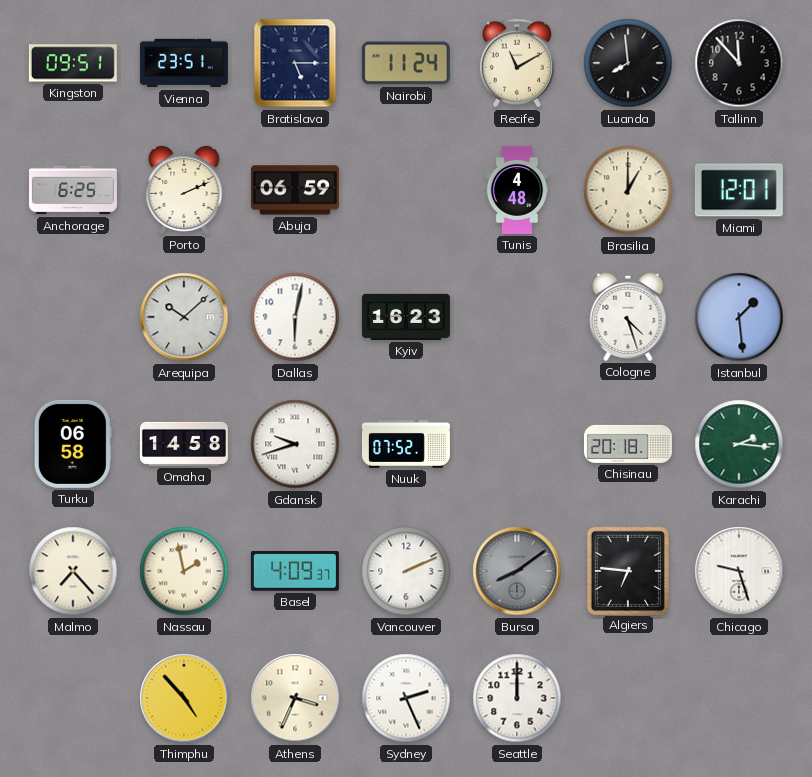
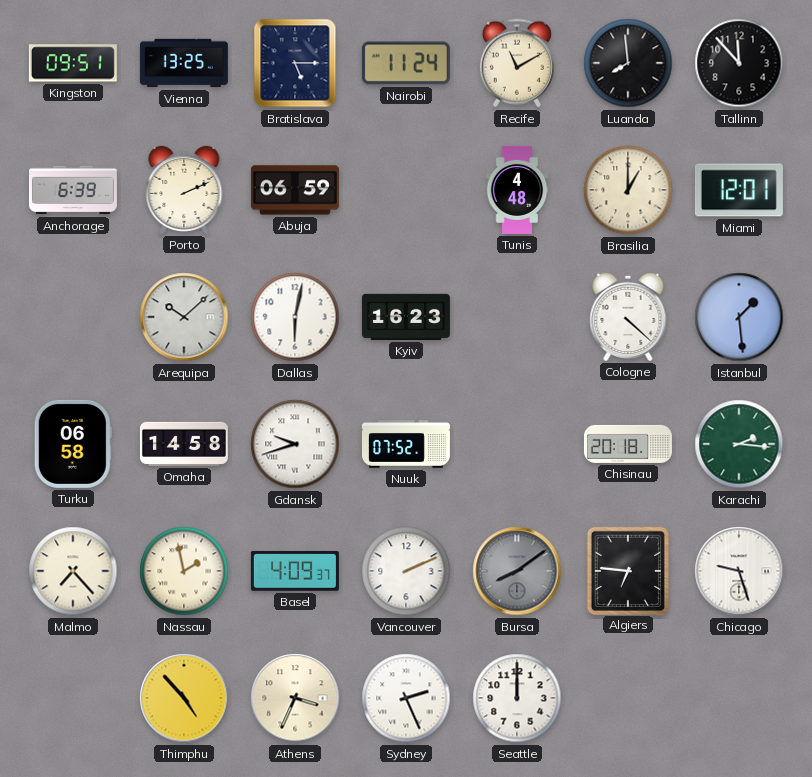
Vienna: 23:51 -> 13:25
Anchorage: 6:25 -> 6:39
Cologne: 4:27 -> 4:22
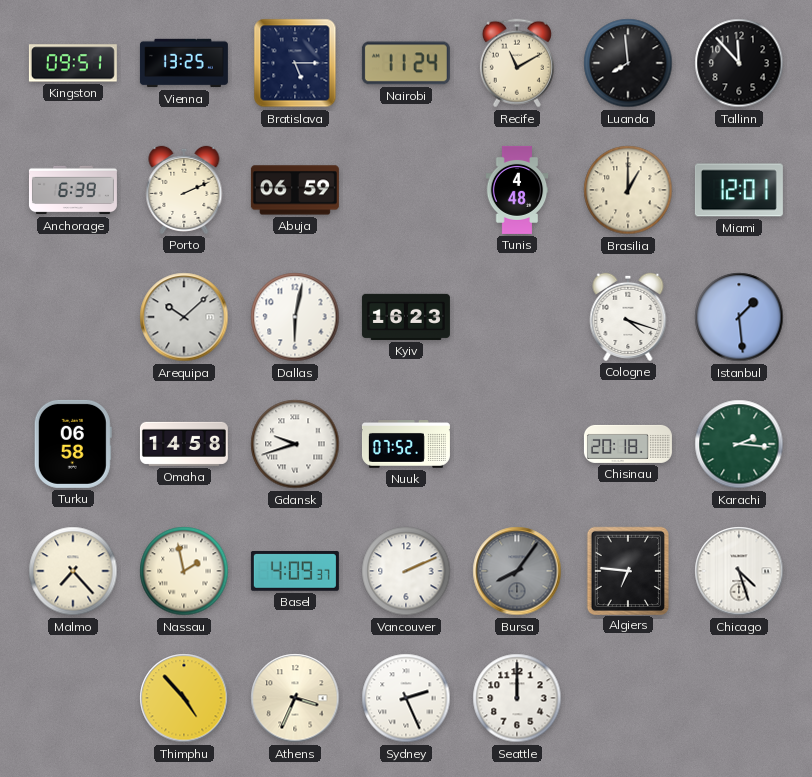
Cologne: 4:22 -> 4:18
Bursa: 8:09 -> 8:06
Chicago: 9:27 -> 4:27
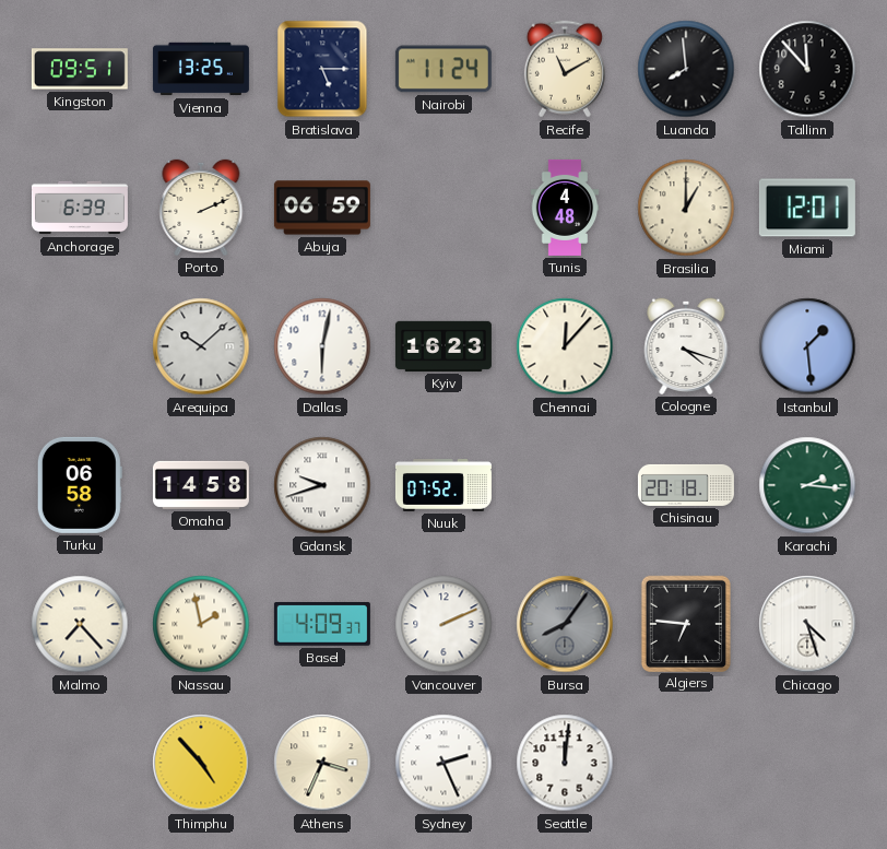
Chennai: none -> 12:07
Seattle: 12:00 -> 12:01
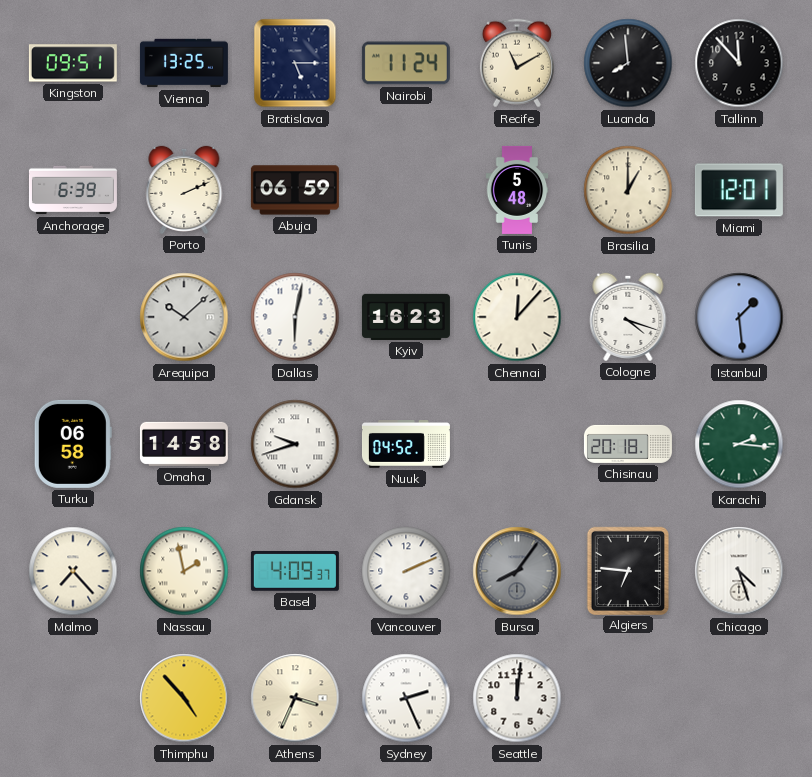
Tunis: 4:48 -> 5:48
Nuuk: 07:52 -> 04:52
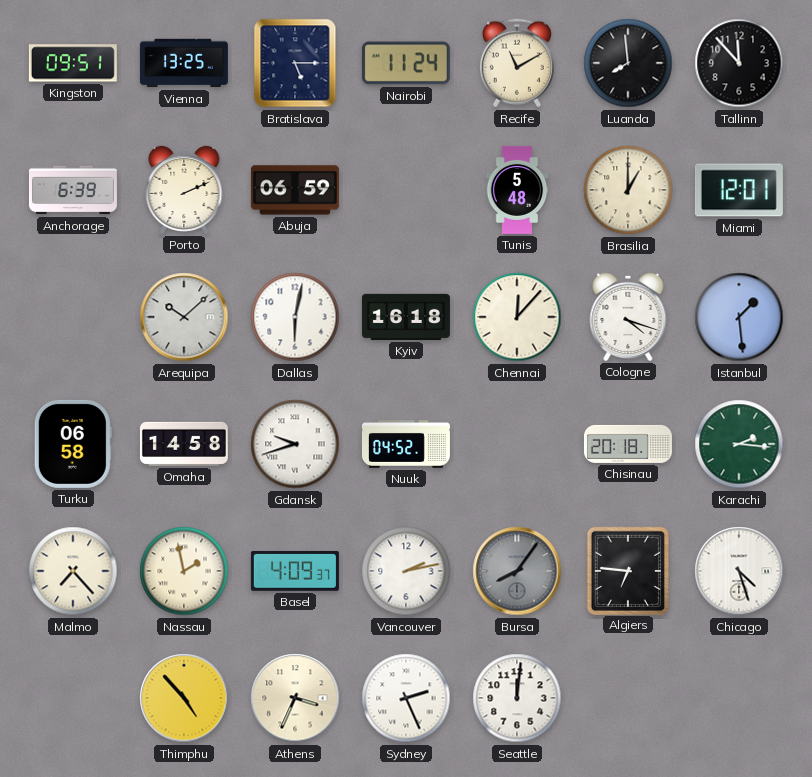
Kyiv: 16:23 -> 16:18
Vancouver: 2:11 -> 2:13
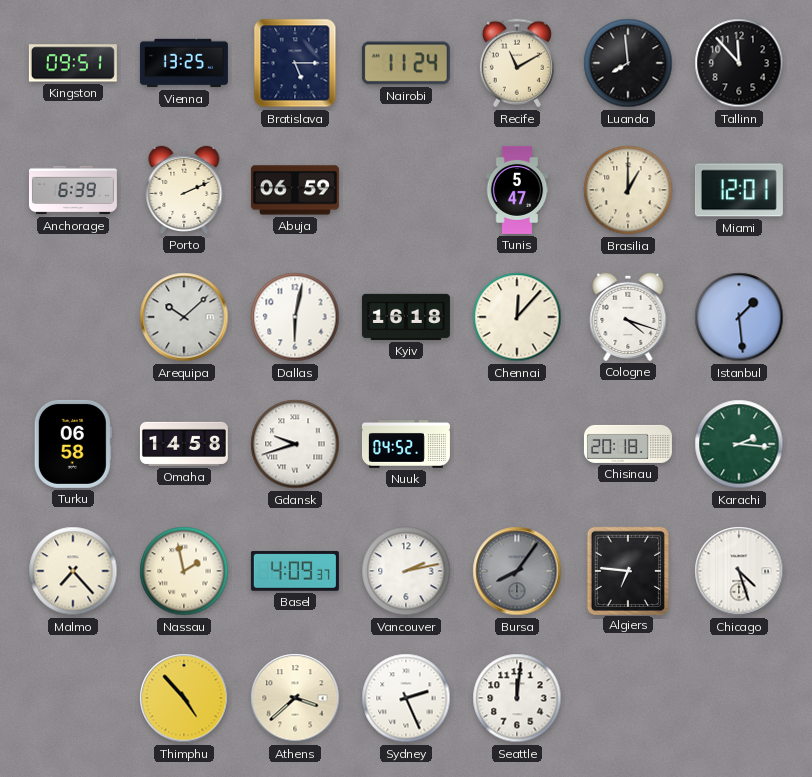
Tunis: 5:48 -> 5:47
Athens: 3:34 -> 3:38
